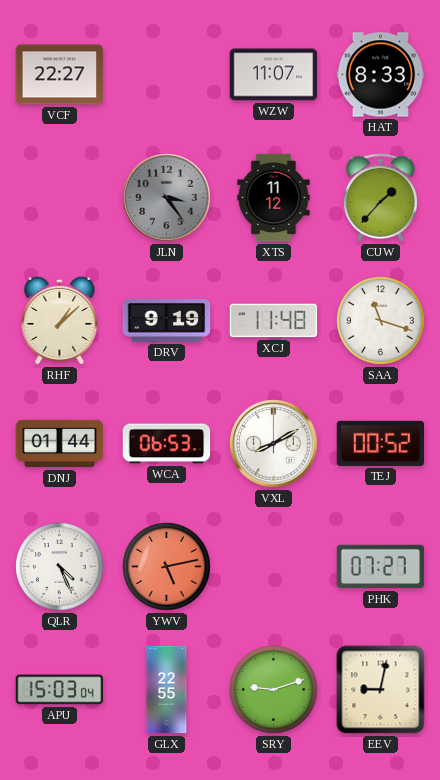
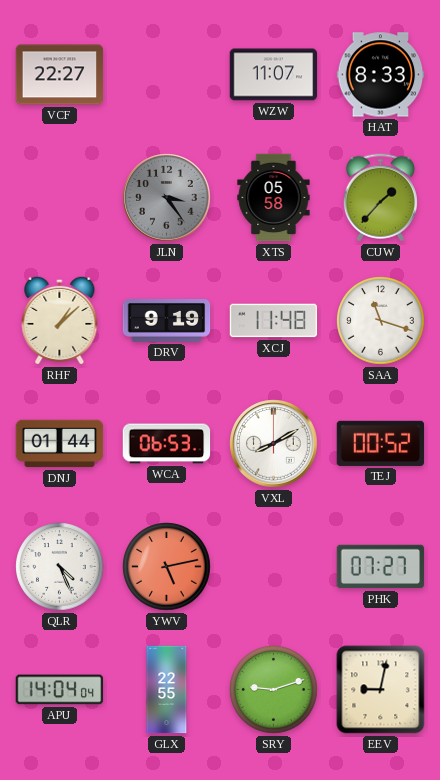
XTS: 11:12 -> 05:58
APU: 15:03 -> 14:04
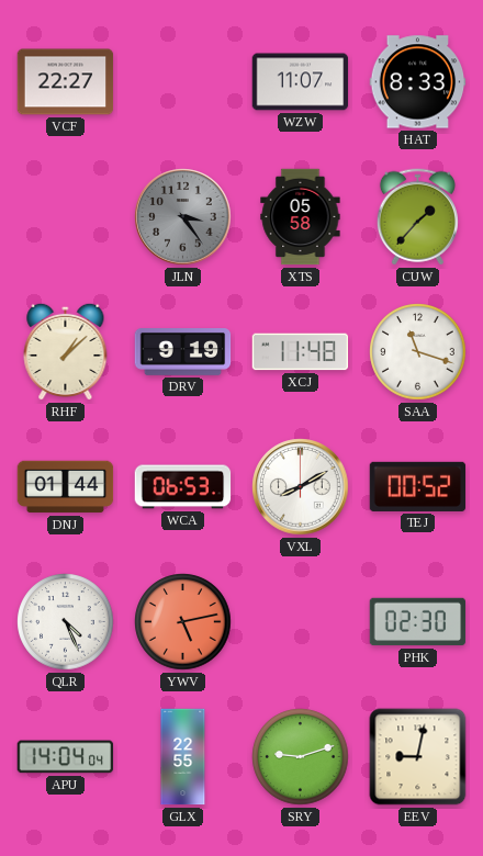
PHK: 07:27 -> 02:30
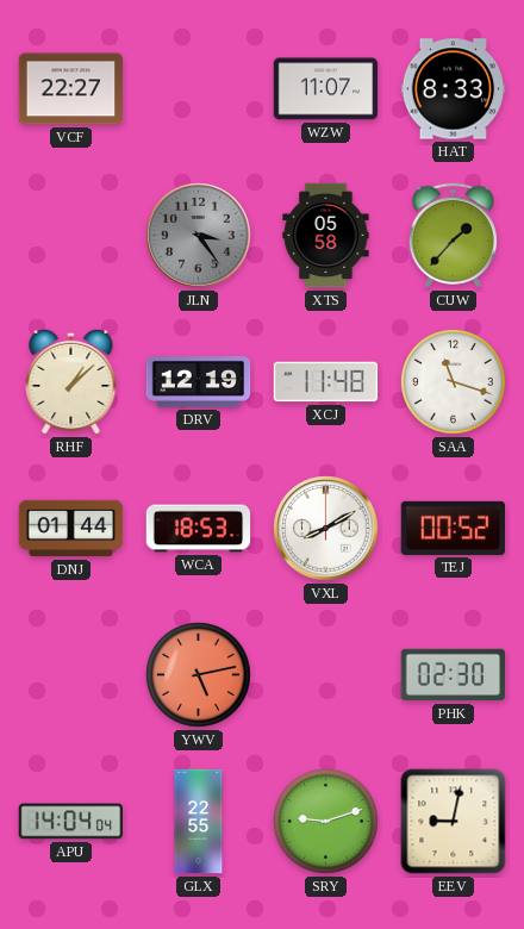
DRV: 9:19 -> 12:19
WCA: 06:53 -> 18:53
QLR: 4:26 -> none
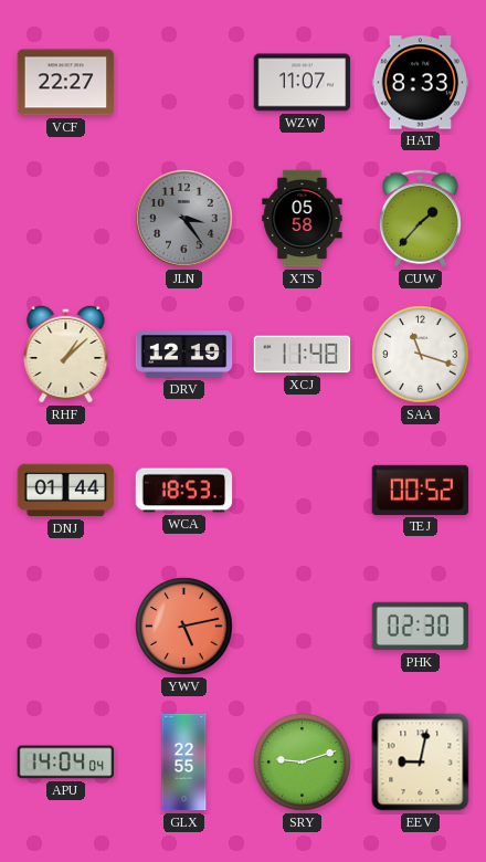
VXL: 8:10 -> none
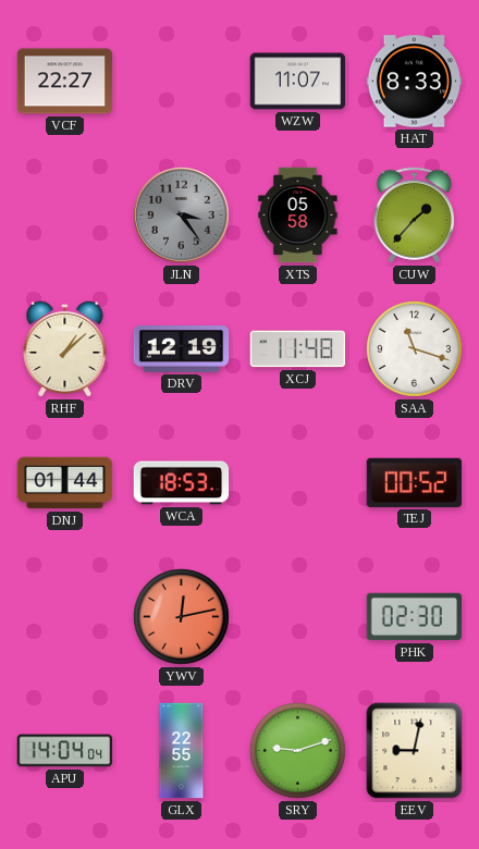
YWV: 5:13 -> 12:13
